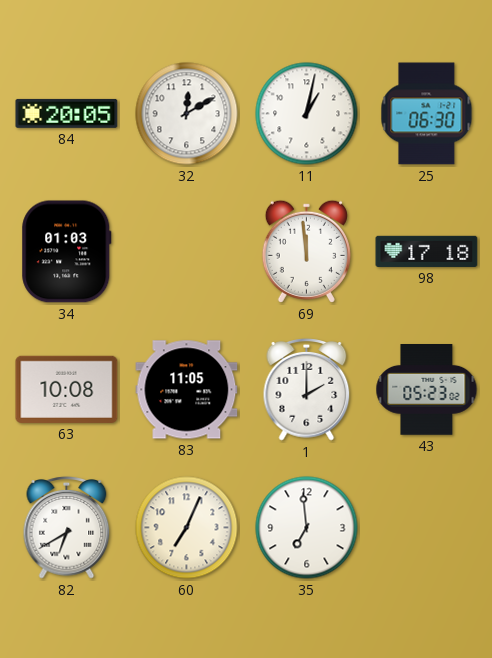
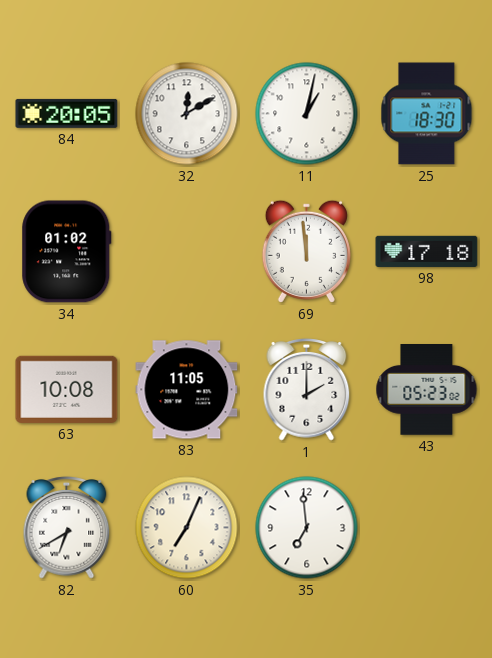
25: 06:30 -> 18:30
34: 01:03 -> 01:02
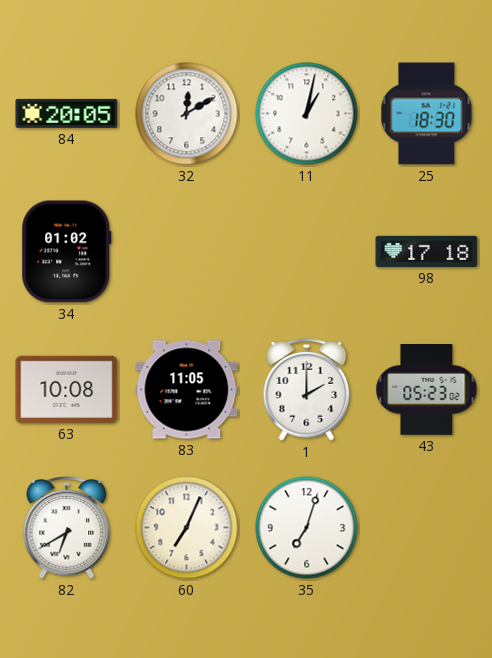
69: 11:59 -> none
35: 6:59 -> 7:03
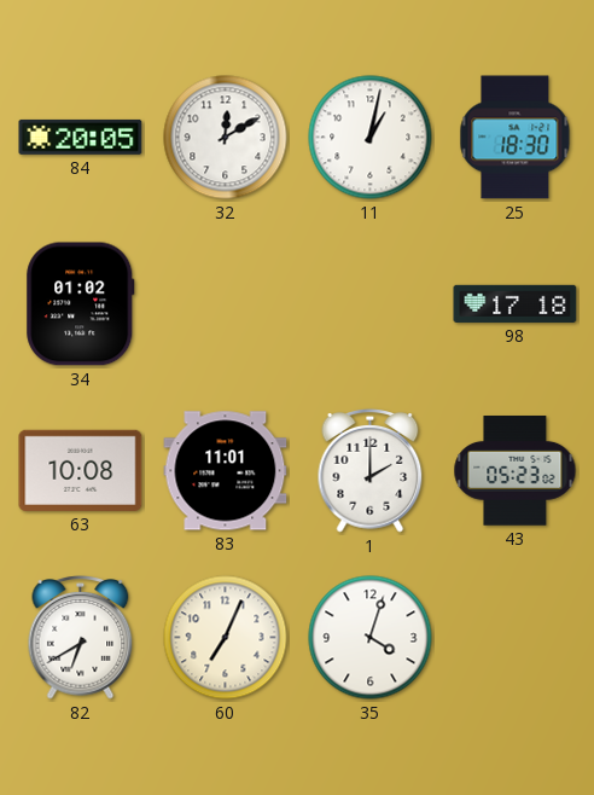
83: 11:05 -> 11:01
35: 7:03 -> 4:03
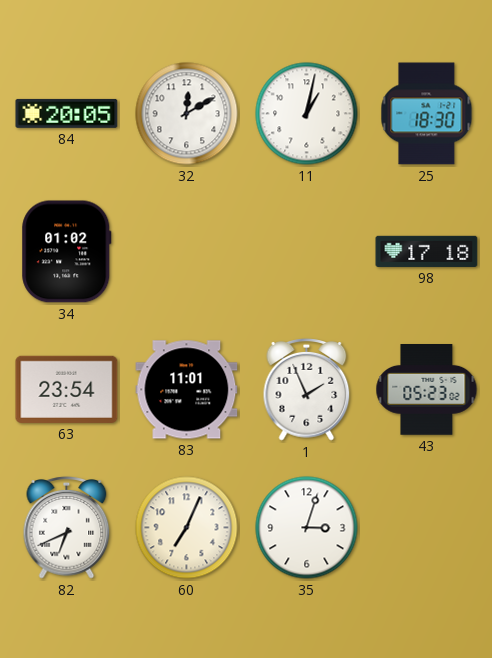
63: 10:08 -> 23:54
1: 2:00 -> 1:56
82: 6:40 -> 6:41
35: 4:03 -> 3:03
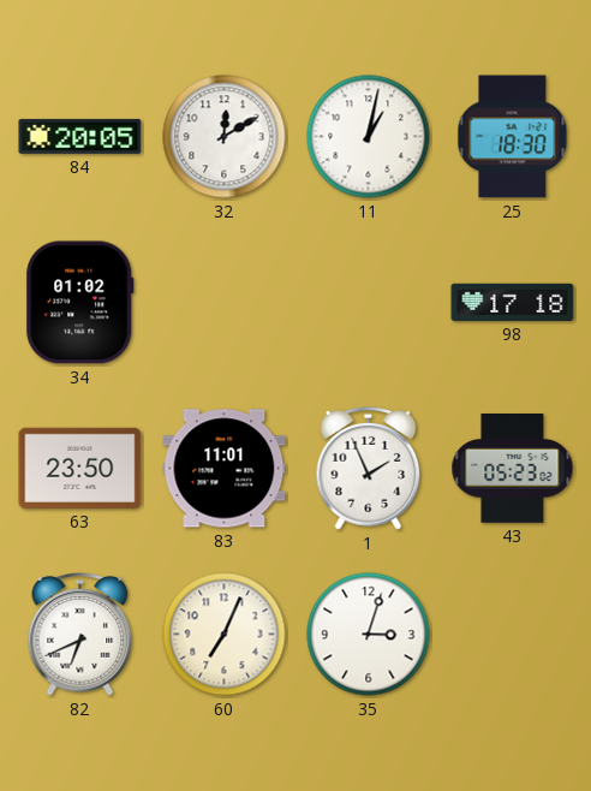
63: 23:54 -> 23:50
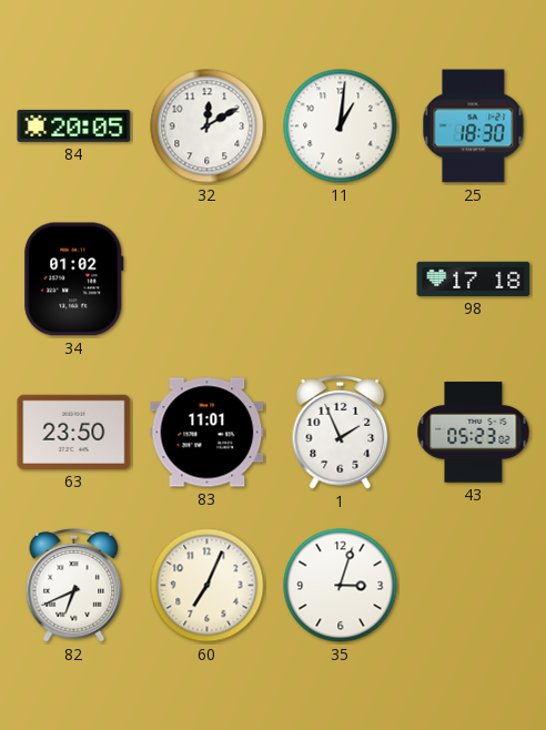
11: 1:02 -> 1:01
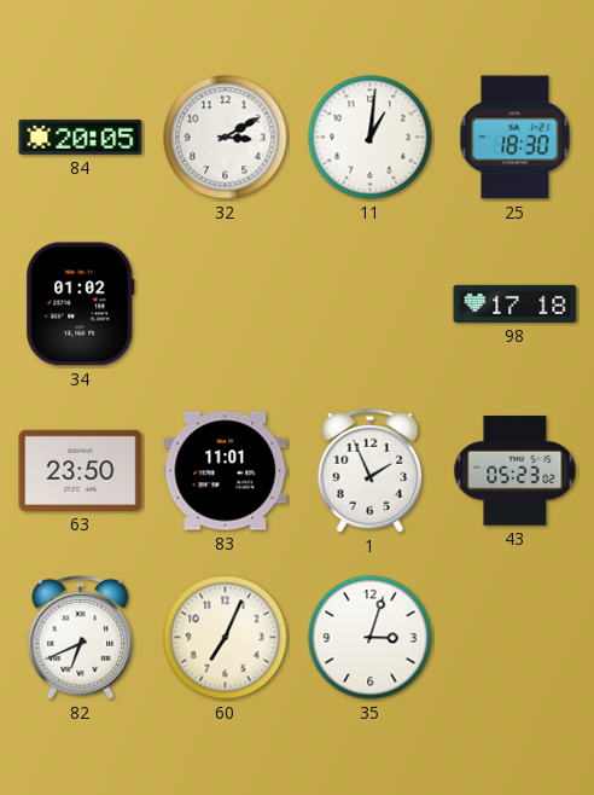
32: 12:10 -> 3:10
